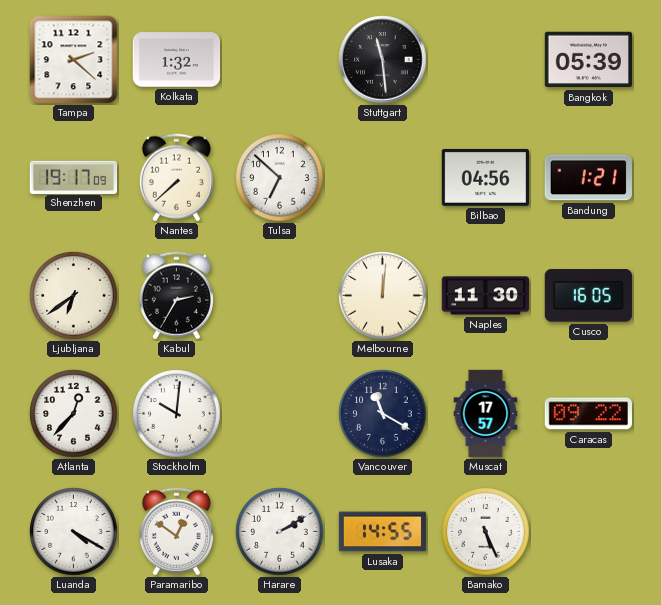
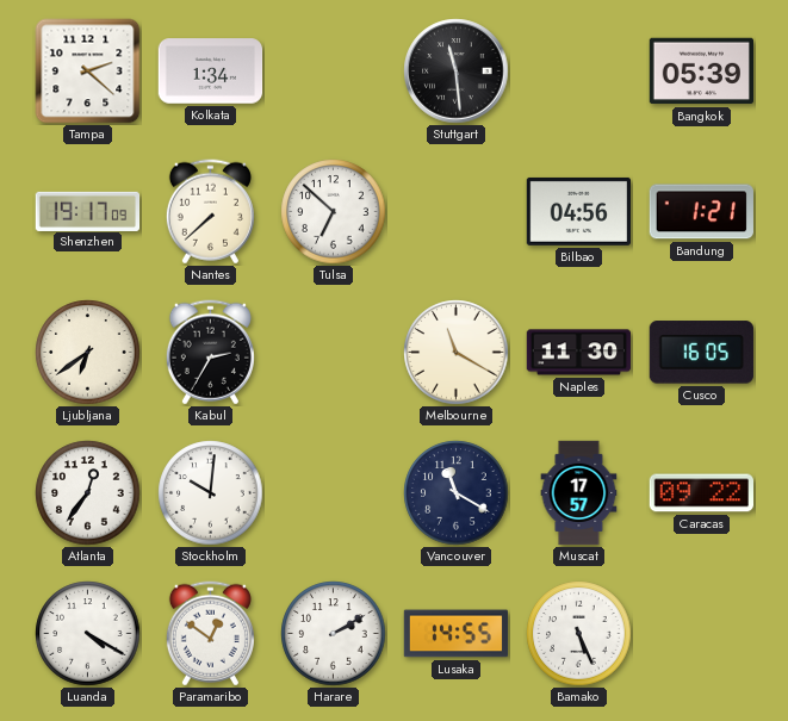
Kolkata: 1:32 -> 1:34
Melbourne: 12:01 -> 11:20
Atlanta: 12:37 -> 12:36
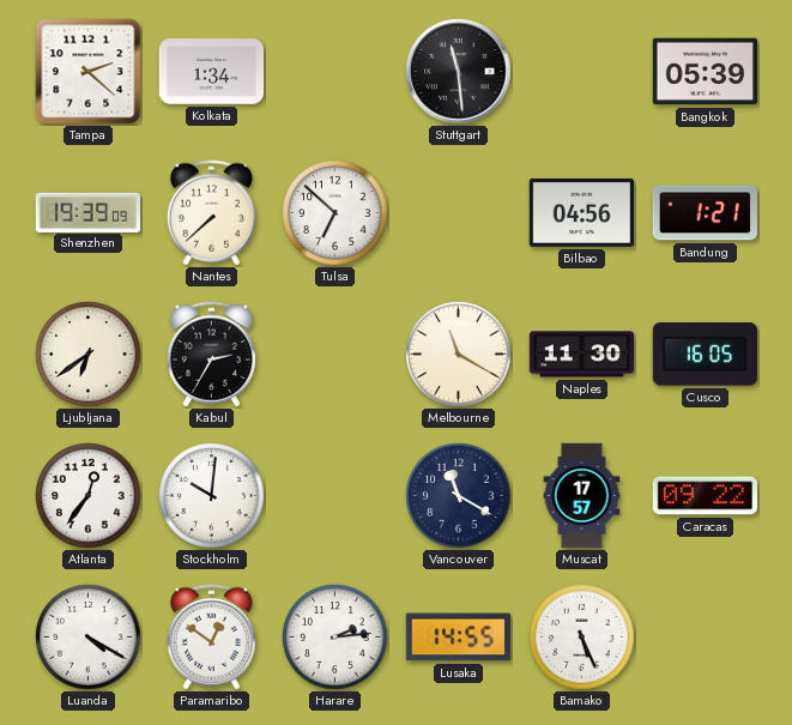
Shenzhen: 19:17 -> 19:39
Harare: 2:10 -> 2:14
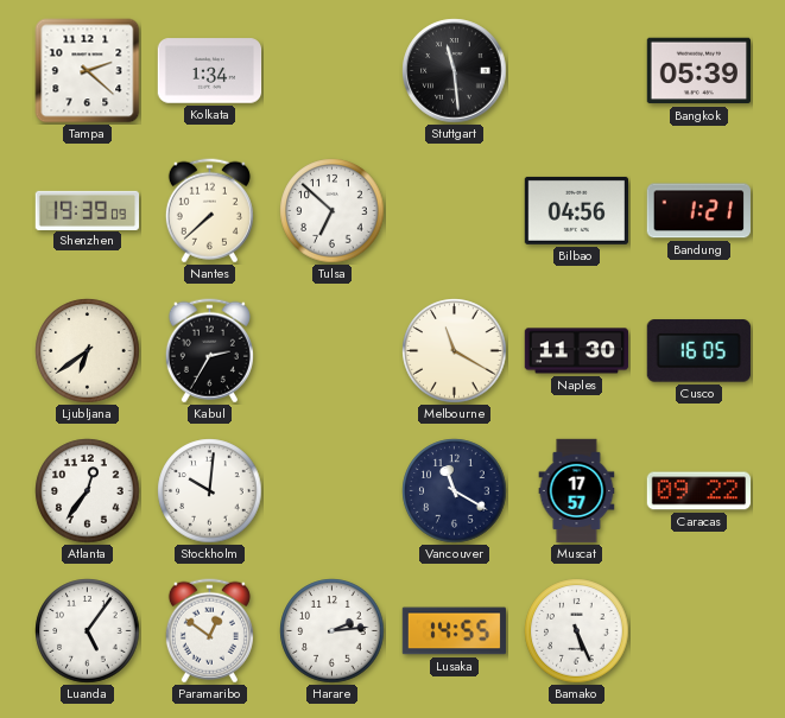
Luanda: 4:20 -> 5:06
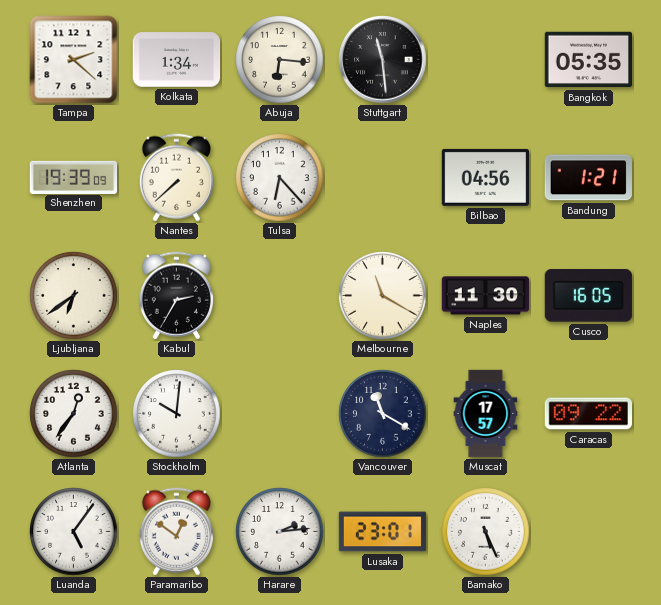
Abuja: none -> 6:16
Bangkok: 05:39 -> 05:35
Tulsa: 6:52 -> 6:23
Lusaka: 14:55 -> 23:01
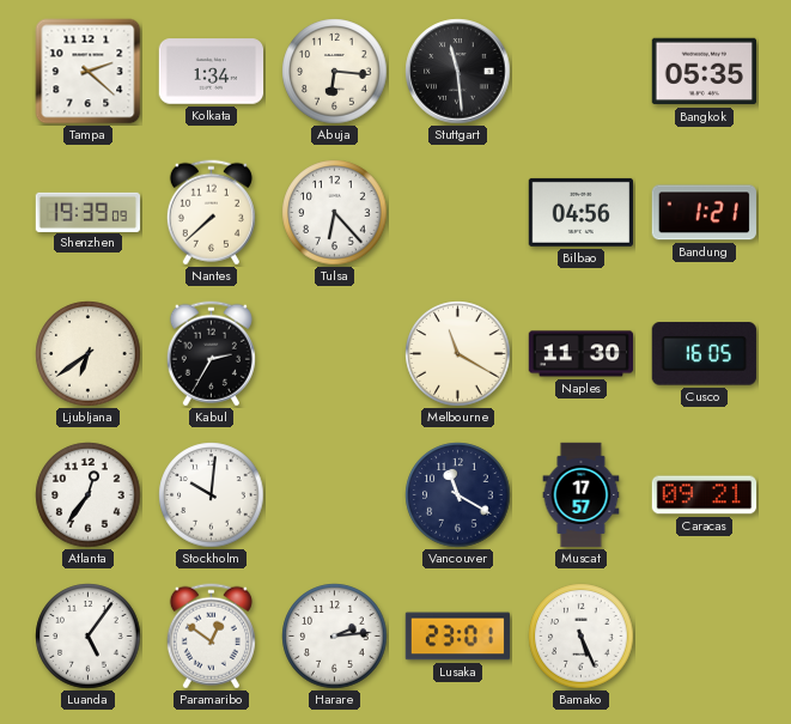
Caracas: 09:22 -> 09:21
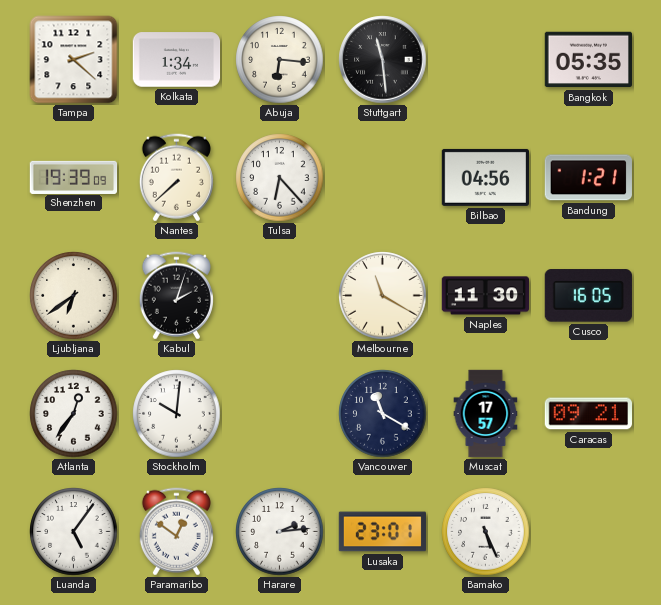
Kabul: 2:35 -> 2:03
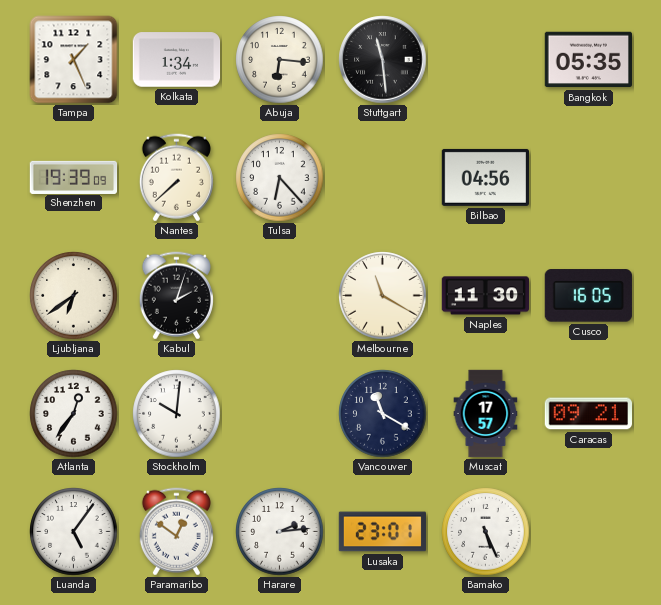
Tampa: 2:22 -> 1:26
Bandung: 1:21 -> none
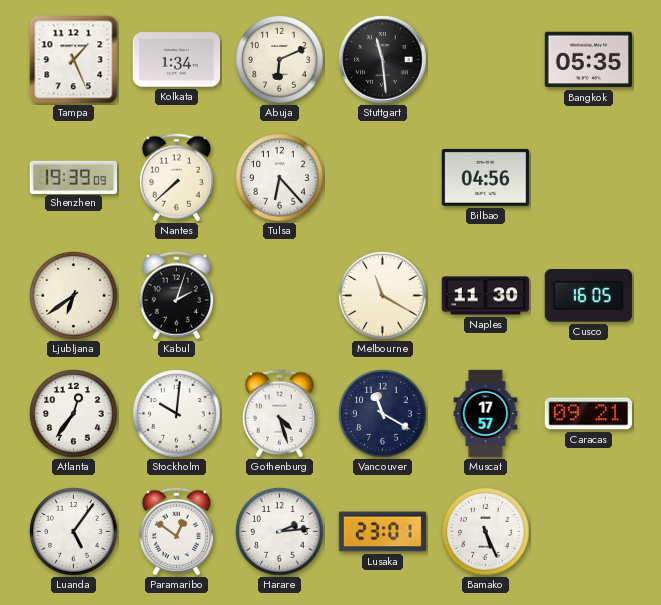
Abuja: 6:16 -> 6:11
Gothenburg: none -> 4:27
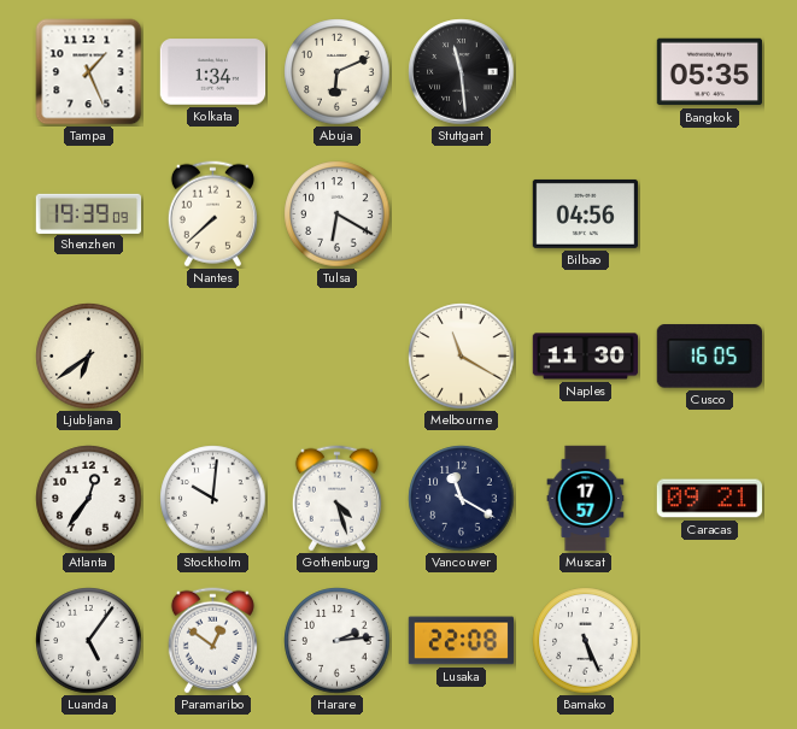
Tulsa: 6:23 -> 6:20
Kabul: 2:03 -> none
Lusaka: 23:01 -> 22:08
